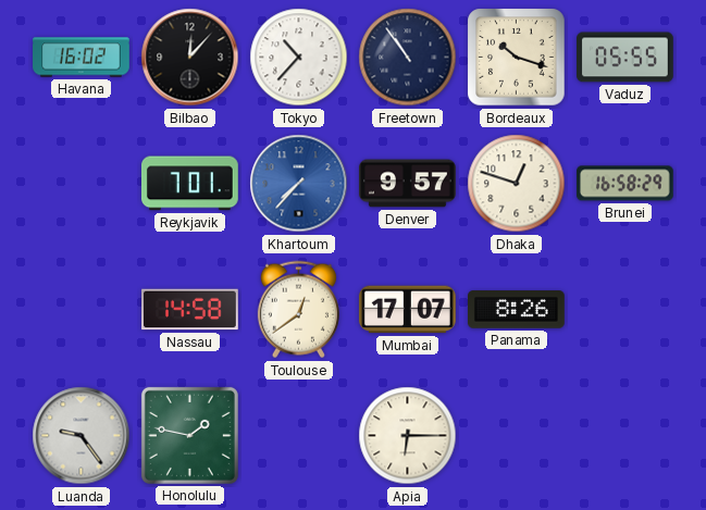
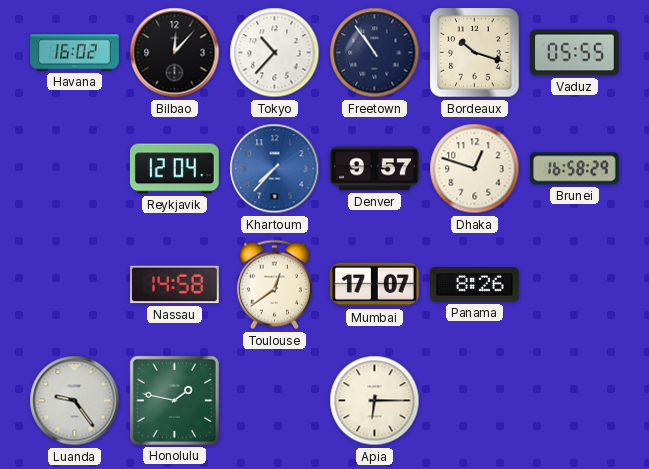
Reykjavik: 7:01 -> 12:04
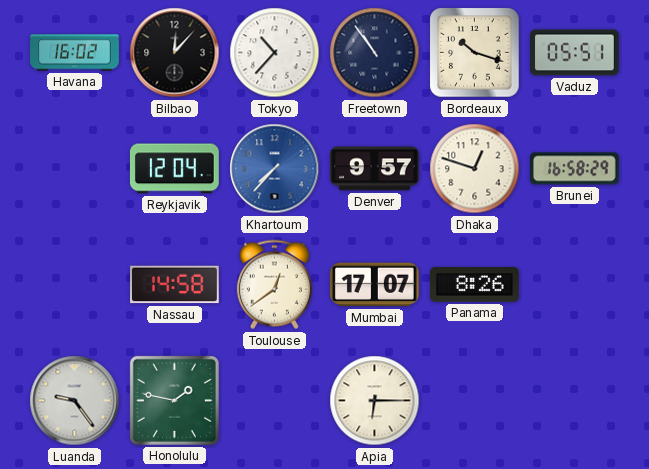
Vaduz: 05:55 -> 05:51
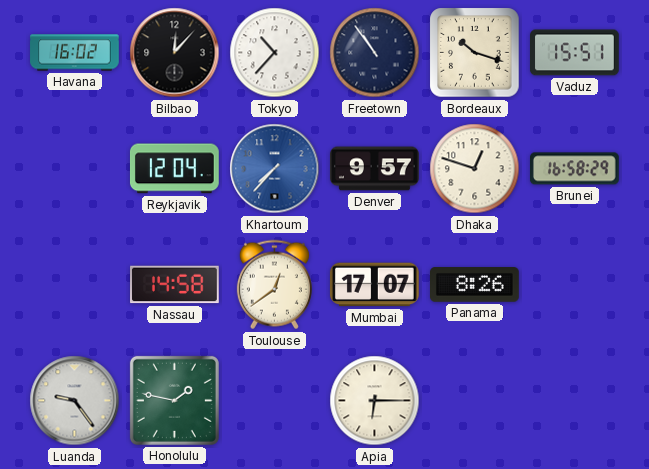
Vaduz: 05:51 -> 15:51
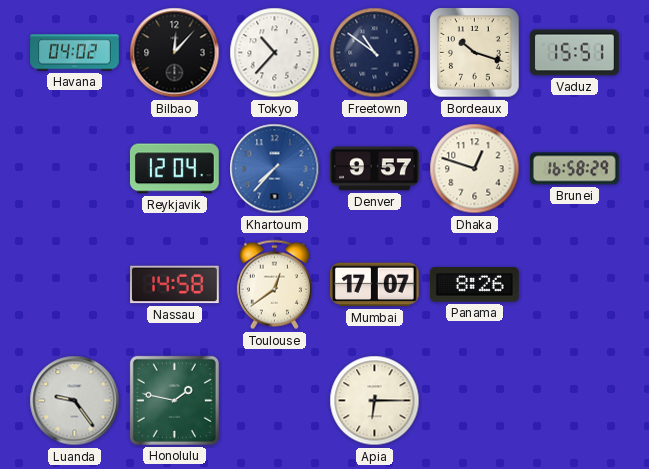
Havana: 16:02 -> 04:02
Freetown: 10:54 -> 10:51
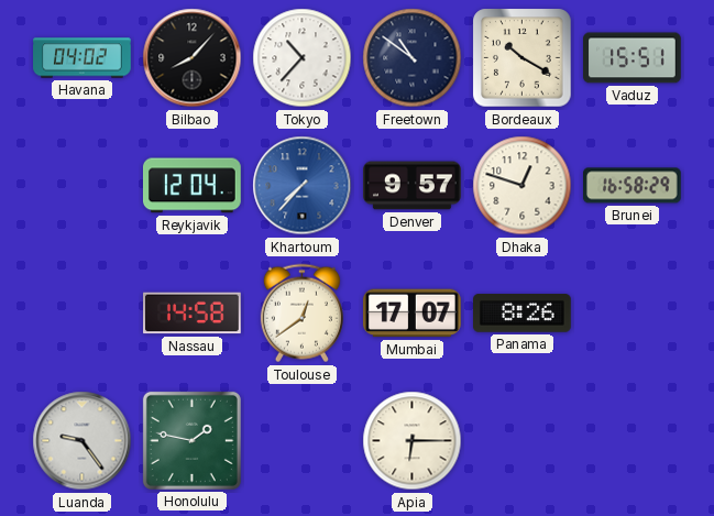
Bilbao: 12:07 -> 8:07
Bordeaux: 10:18 -> 10:20
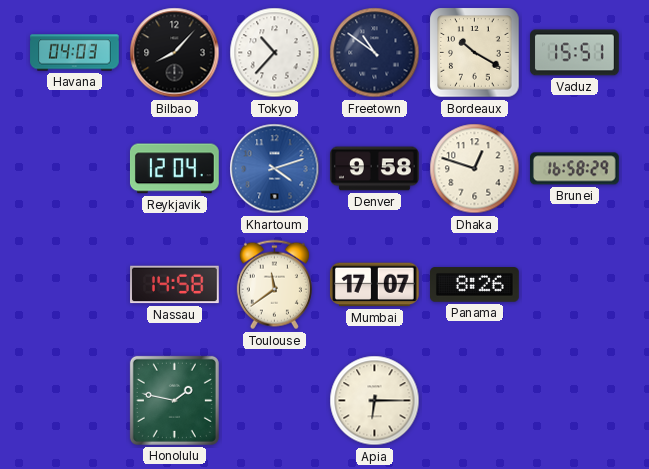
Havana: 04:02 -> 04:03
Khartoum: 7:37 -> 4:12
Denver: 9:57 -> 9:58
Toulouse: 12:39 -> 11:39
Luanda: 9:24 -> none
